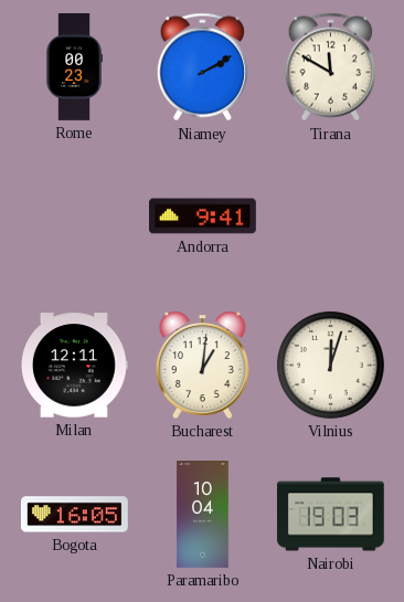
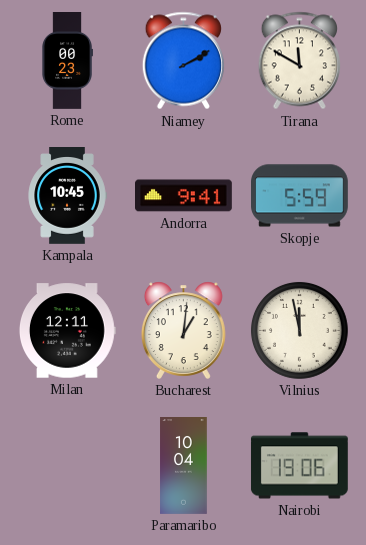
Kampala: none -> 10:45
Skopje: none -> 5:59
Vilnius: 12:03 -> 11:58
Bogota: 16:05 -> none
Nairobi: 19:03 -> 19:06
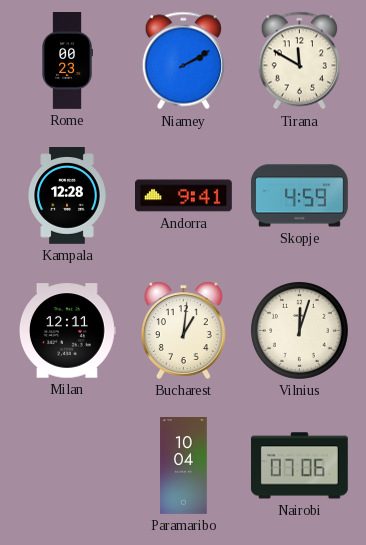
Kampala: 10:45 -> 12:28
Skopje: 5:59 -> 4:59
Vilnius: 11:58 -> 12:03
Nairobi: 19:06 -> 07:06
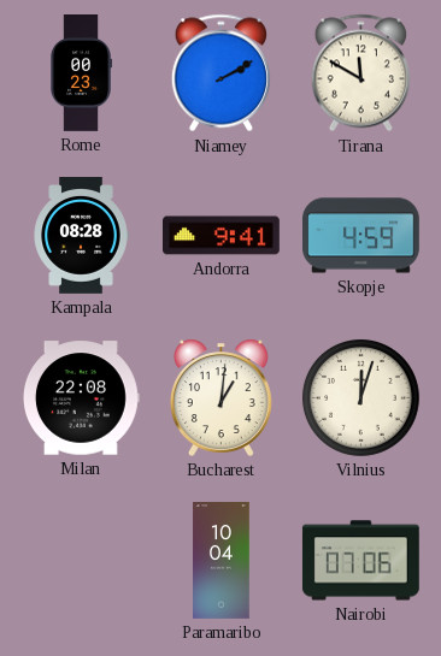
Kampala: 12:28 -> 08:28
Milan: 12:11 -> 22:08
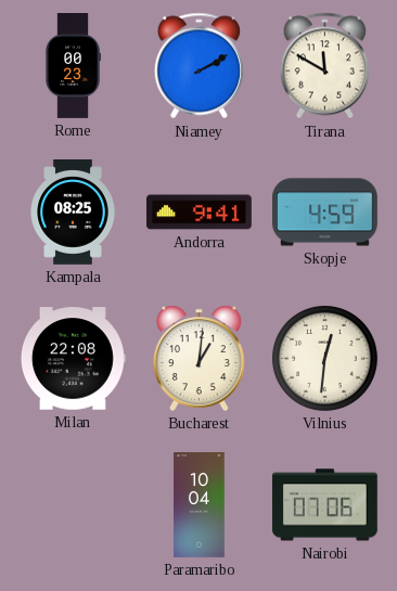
Kampala: 08:28 -> 08:25
Vilnius: 12:03 -> 12:31
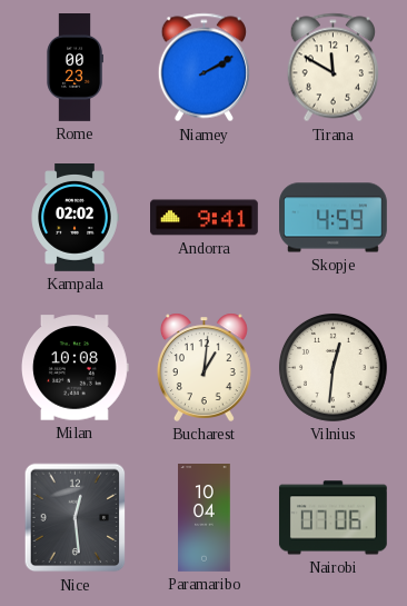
Kampala: 08:25 -> 02:02
Milan: 22:08 -> 10:08
Nice: none -> 12:29
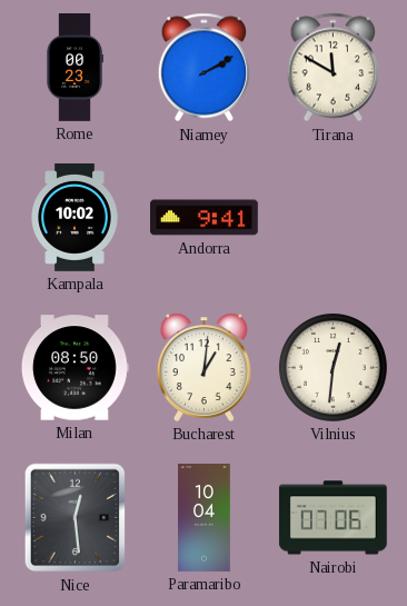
Kampala: 02:02 -> 10:02
Skopje: 4:59 -> none
Milan: 10:08 -> 08:50
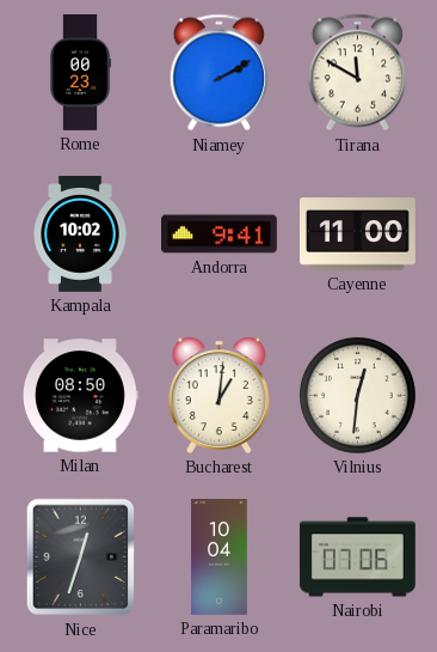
Cayenne: none -> 11:00
Nice: 12:29 -> 12:33
